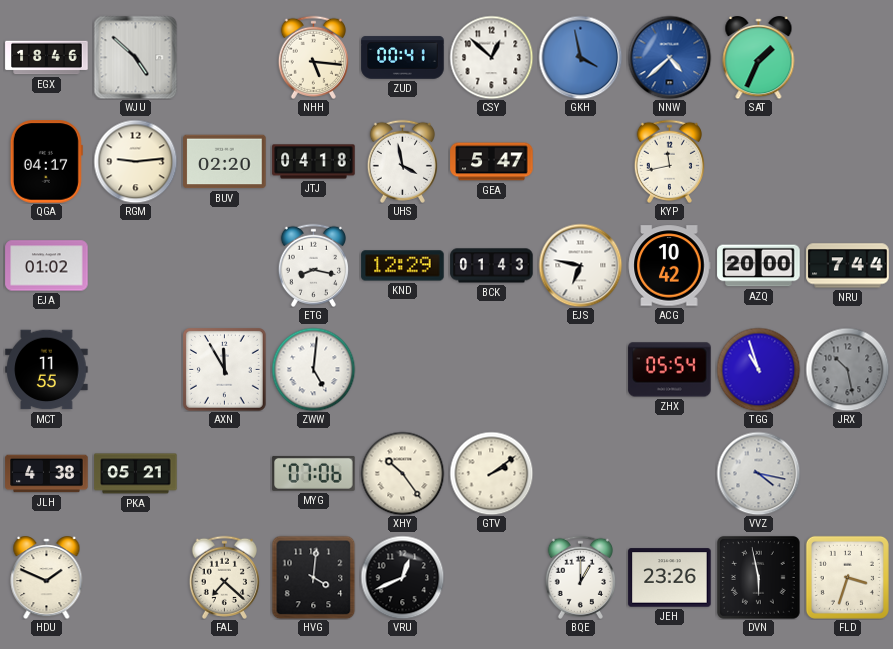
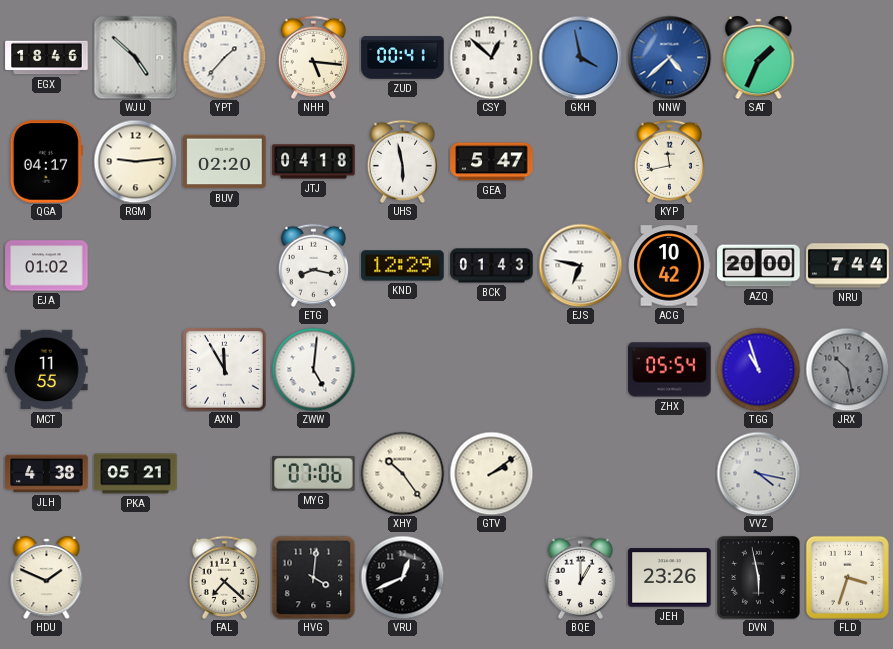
YPT: none -> 1:37
UHS: 3:58 -> 5:58
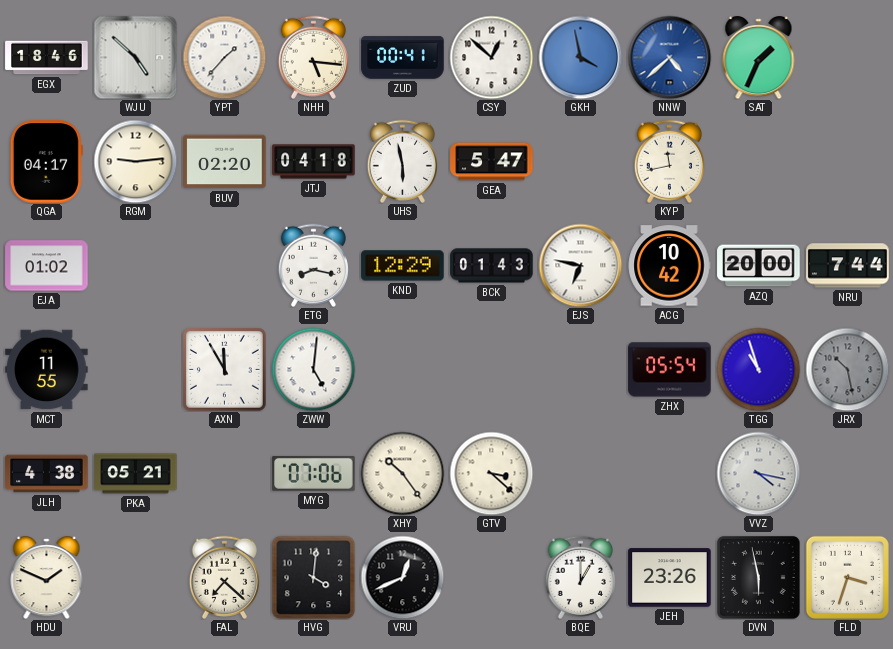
GTV: 2:09 -> 3:22
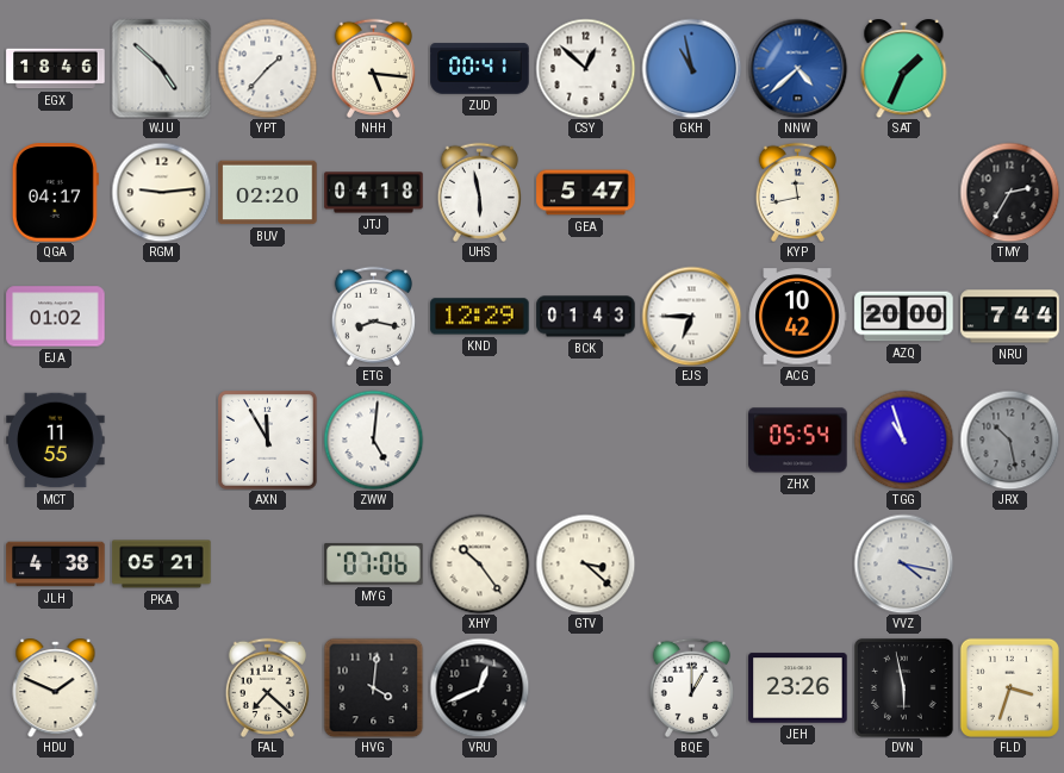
GKH: 3:58 -> 10:58
TMY: none -> 2:35
EJS: 6:47 -> 6:45
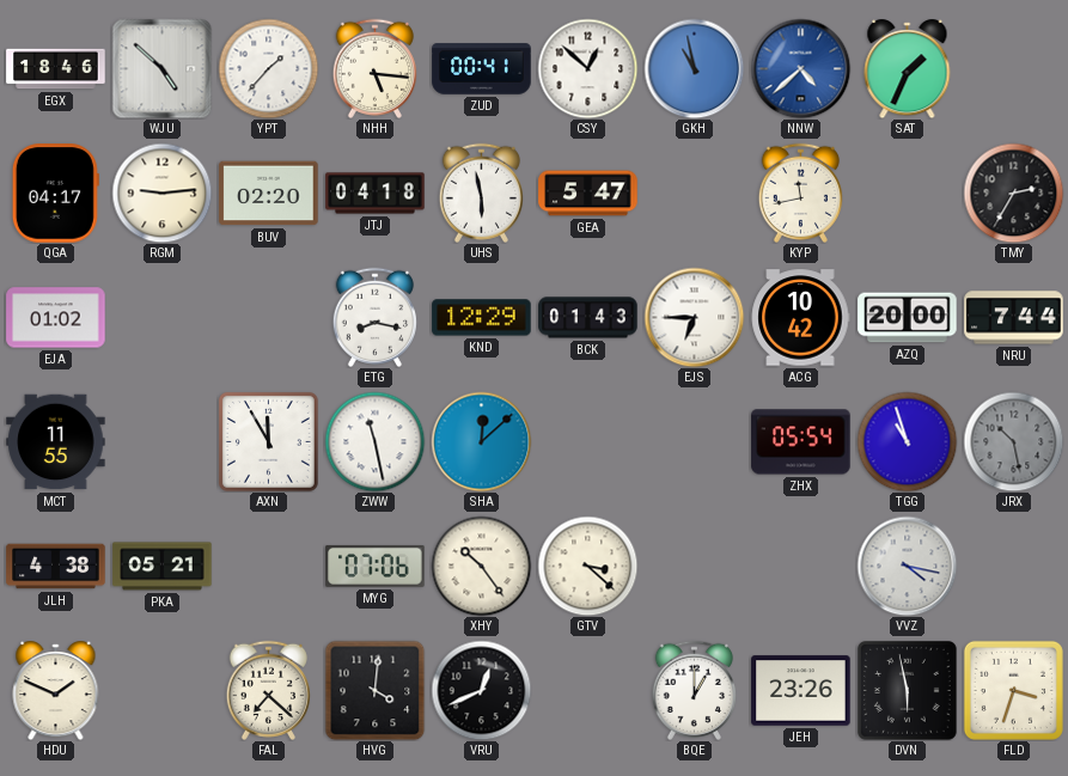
ZWW: 5:01 -> 11:28
SHA: none -> 12:08
